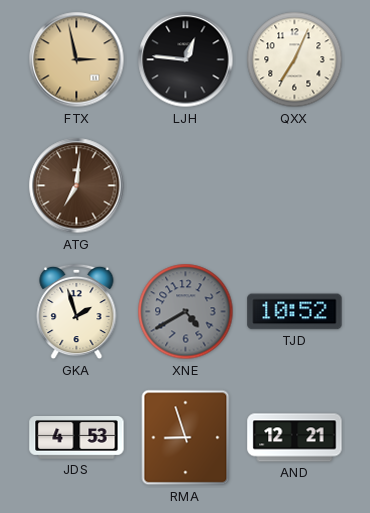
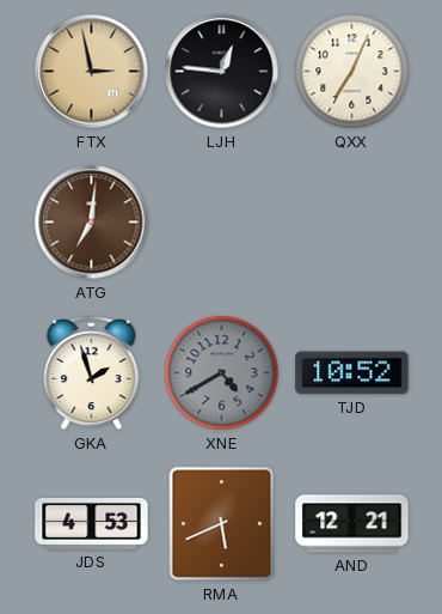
RMA: 8:57 -> 5:41
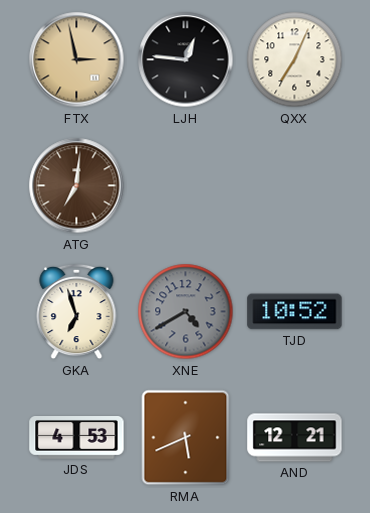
GKA: 1:57 -> 6:57
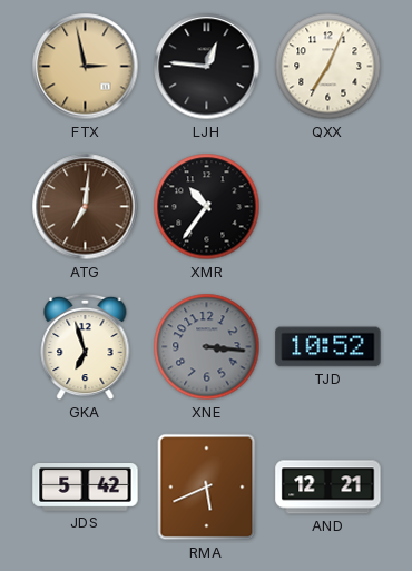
XMR: none -> 10:36
XNE: 4:40 -> 3:16
JDS: 4:53 -> 5:42
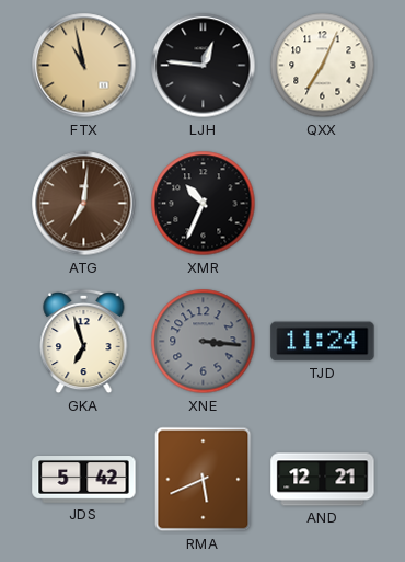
FTX: 2:58 -> 10:58
XMR: 10:36 -> 10:34
TJD: 10:52 -> 11:24
